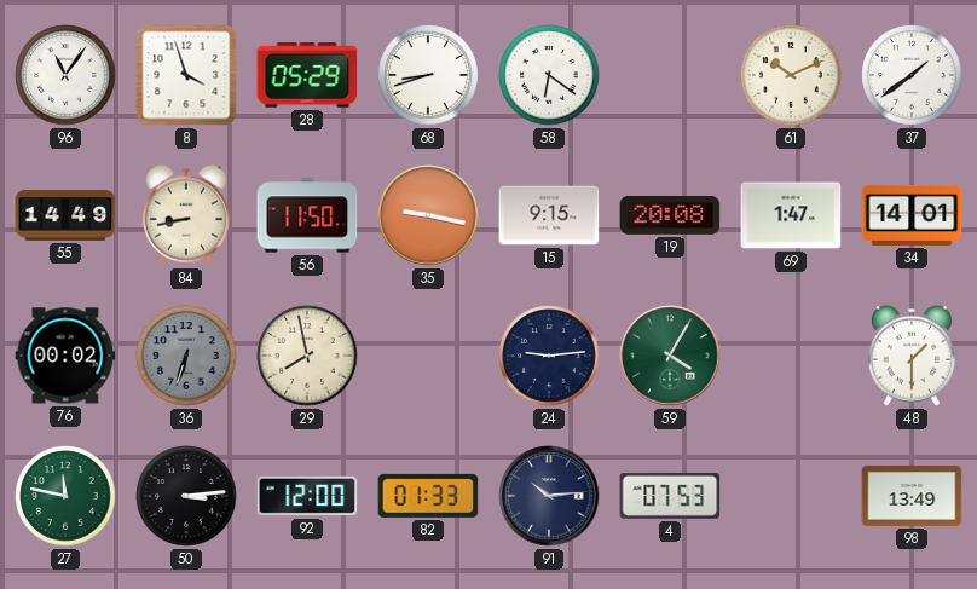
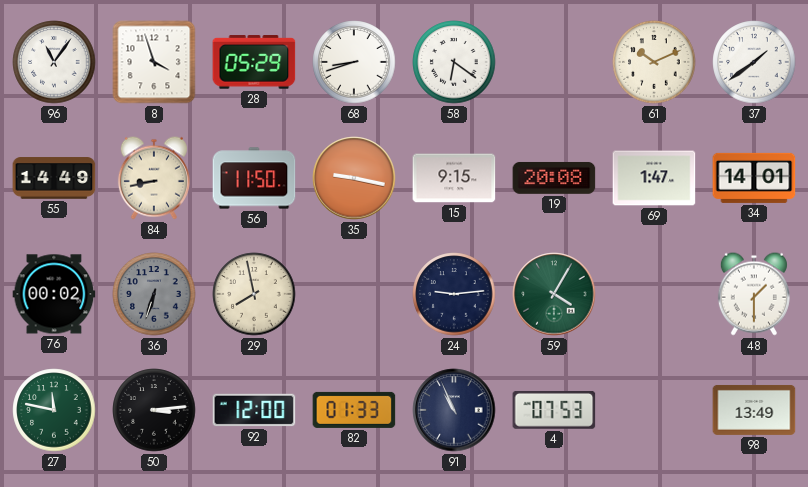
91: 10:14 -> 10:56
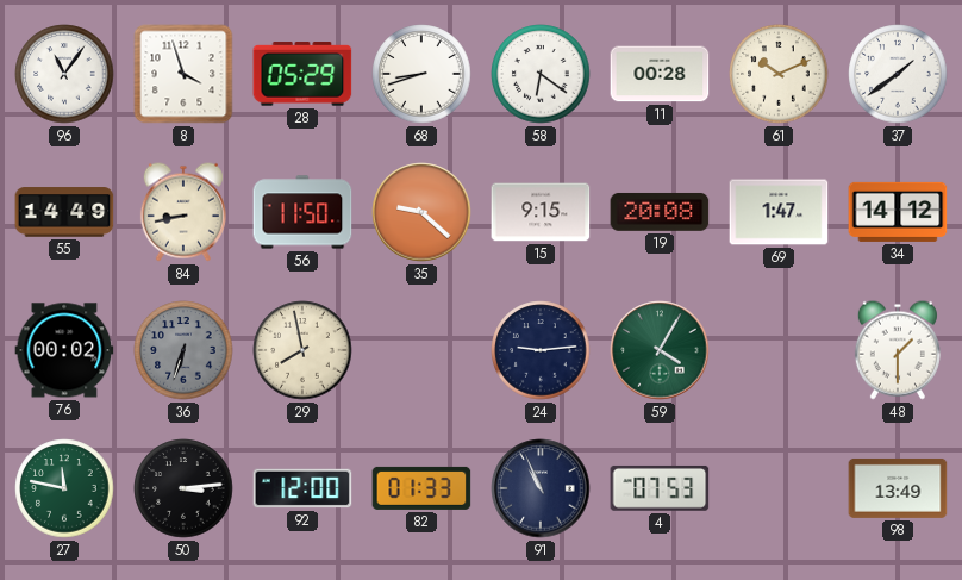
11: none -> 00:28
35: 9:17 -> 9:22
34: 14:01 -> 14:12
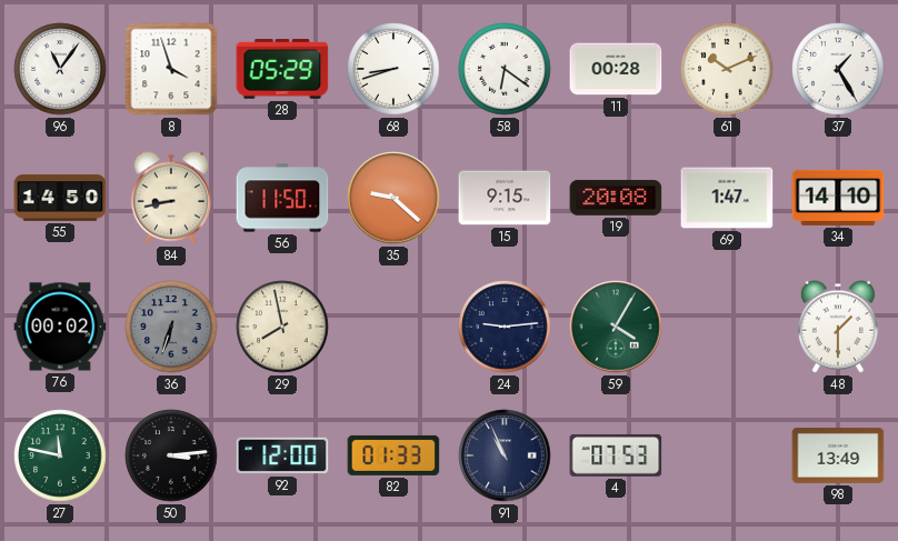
37: 1:39 -> 1:25
55: 14:49 -> 14:50
34: 14:12 -> 14:10
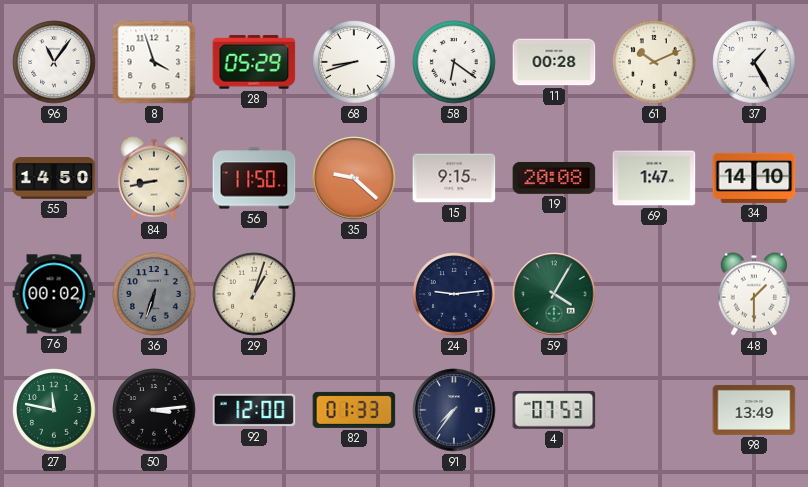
29: 7:58 -> 1:03
91: 10:56 -> 7:36
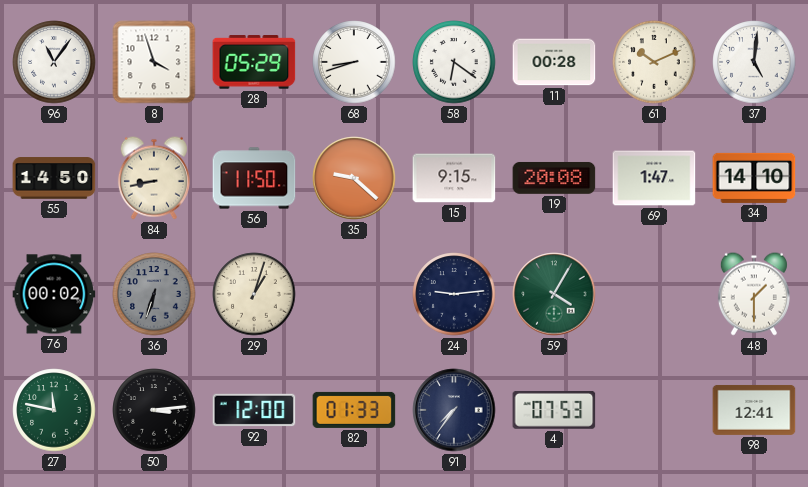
37: 1:25 -> 5:01
98: 13:49 -> 12:41
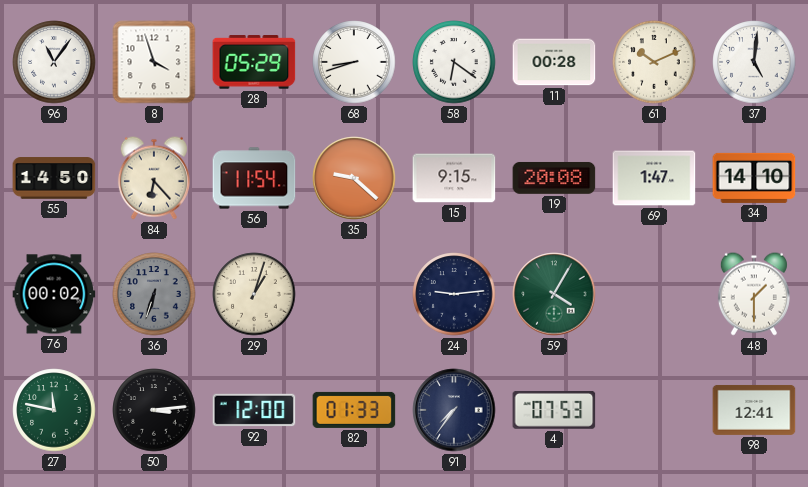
84: 8:43 -> 6:23
56: 11:50 -> 11:54
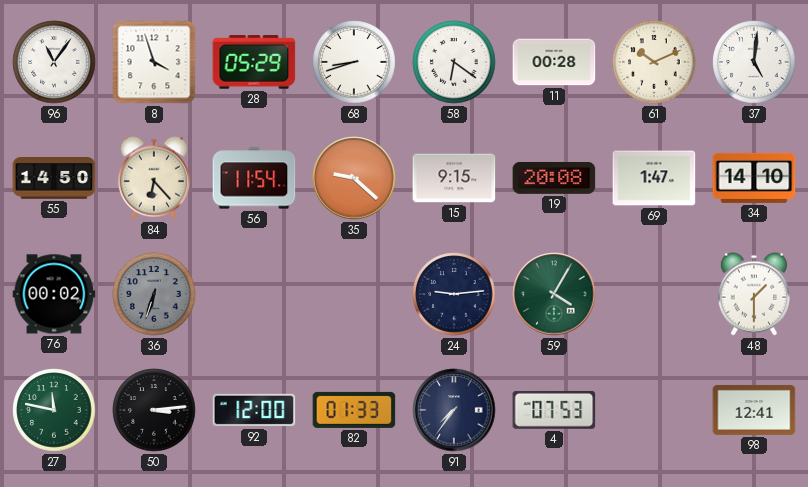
29: 1:03 -> none
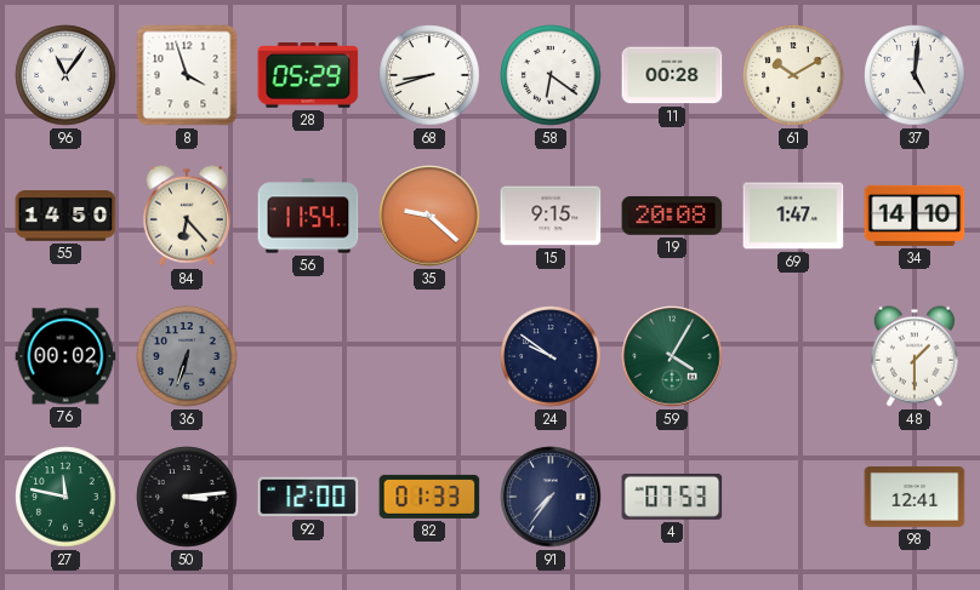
61: 10:11 -> 10:10
24: 9:14 -> 9:51
